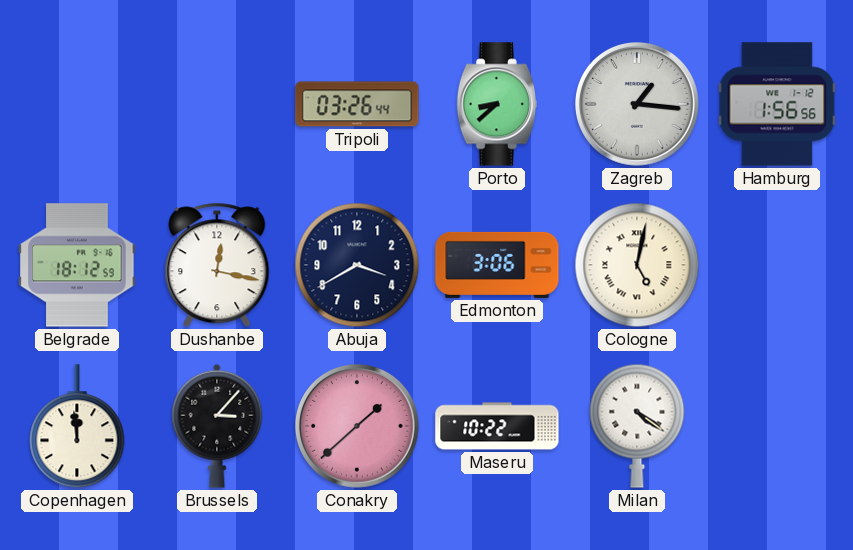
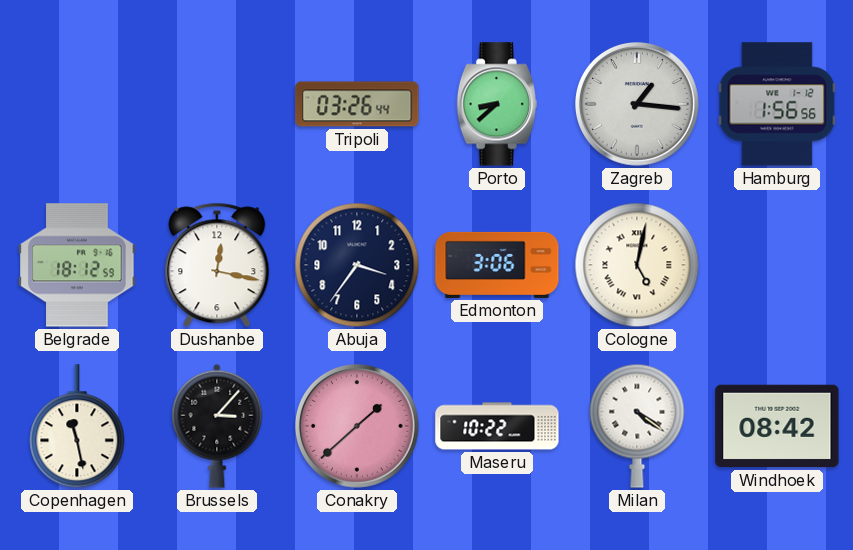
Abuja: 3:40 -> 3:36
Copenhagen: 11:59 -> 11:28
Windhoek: none -> 08:42
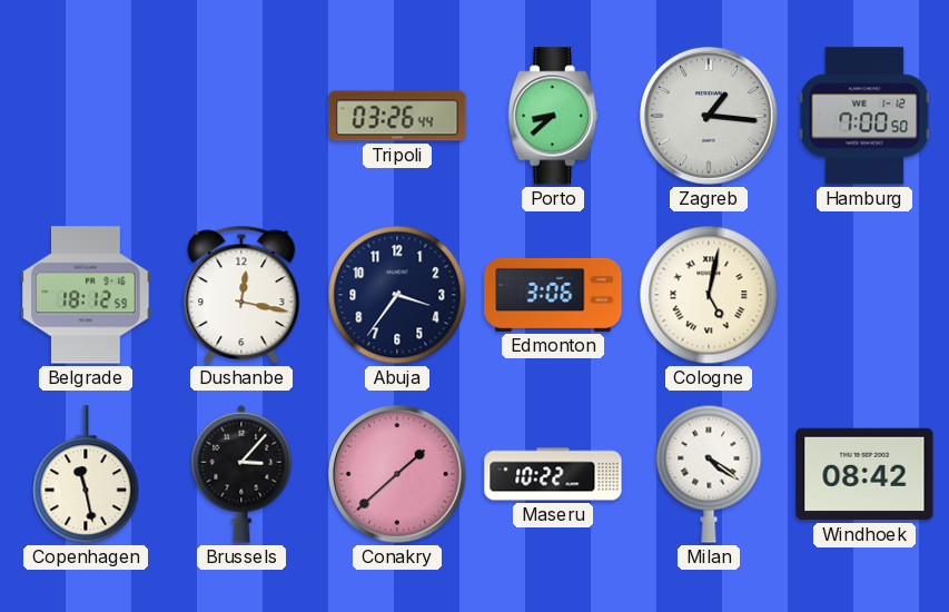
Hamburg: 1:56 -> 7:00
